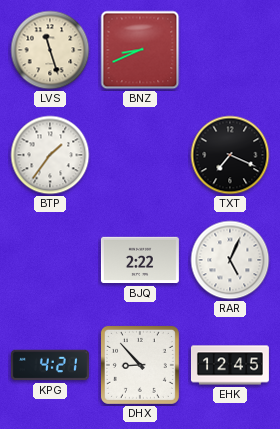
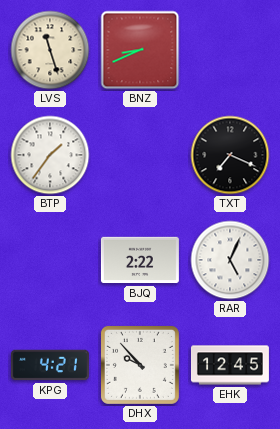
DHX: 8:53 -> 9:53
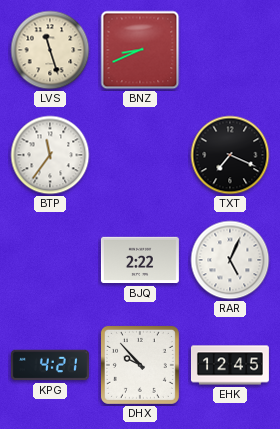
BTP: 1:36 -> 11:36
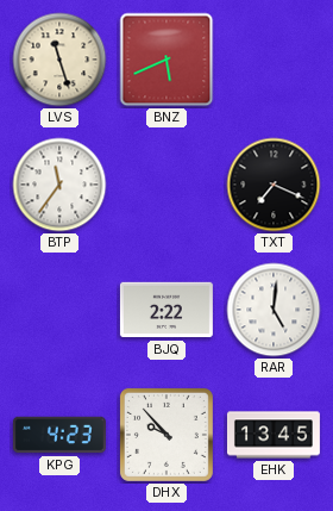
BNZ: 8:41 -> 5:41
RAR: 5:04 -> 5:01
KPG: 4:21 -> 4:23
EHK: 12:45 -> 13:45
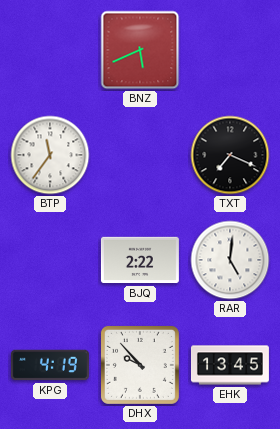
LVS: 11:27 -> none
KPG: 4:23 -> 4:19
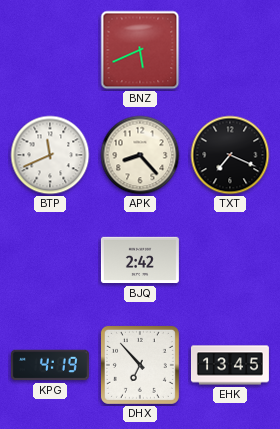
BTP: 11:36 -> 11:41
APK: none -> 8:23
BJQ: 2:22 -> 2:42
RAR: 5:01 -> none
DHX: 9:53 -> 6:53
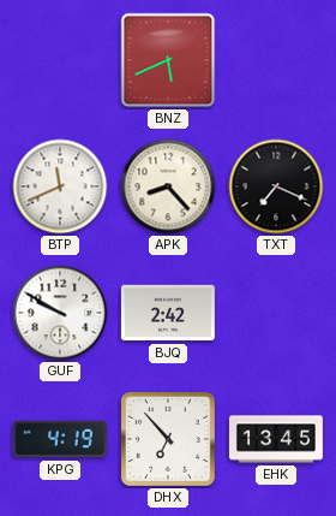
GUF: none -> 9:50
